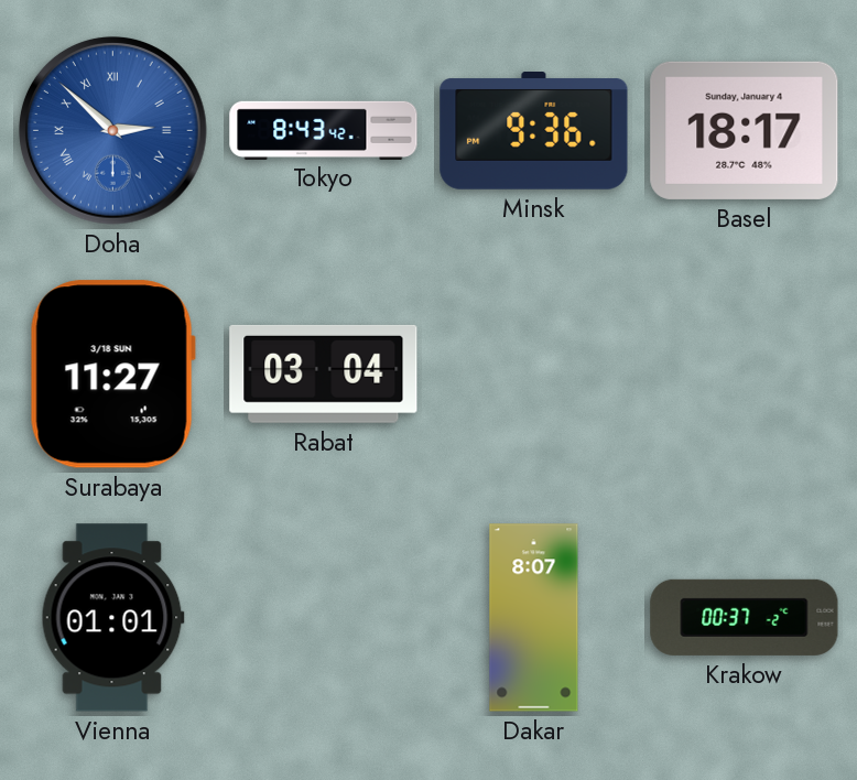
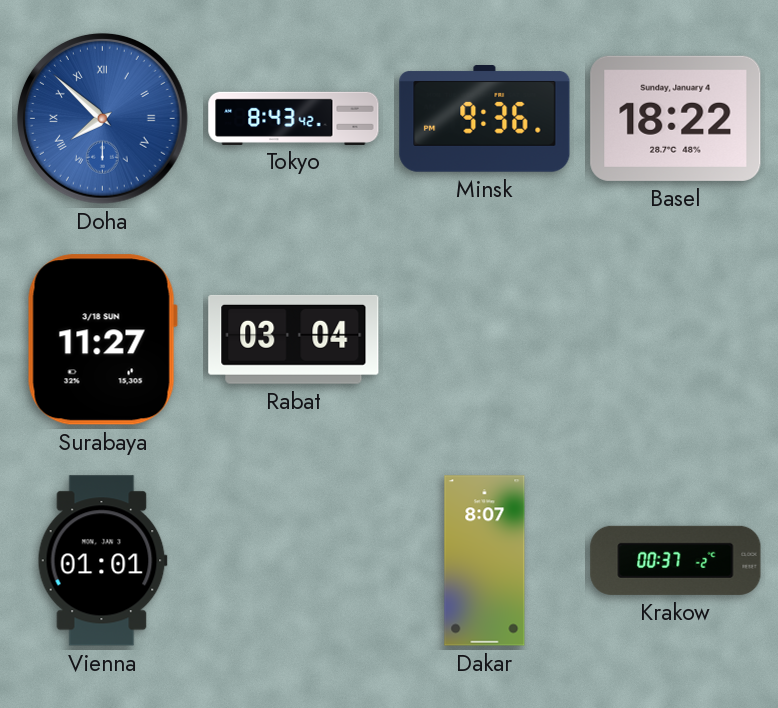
Doha: 2:52 -> 7:52
Basel: 18:17 -> 18:22
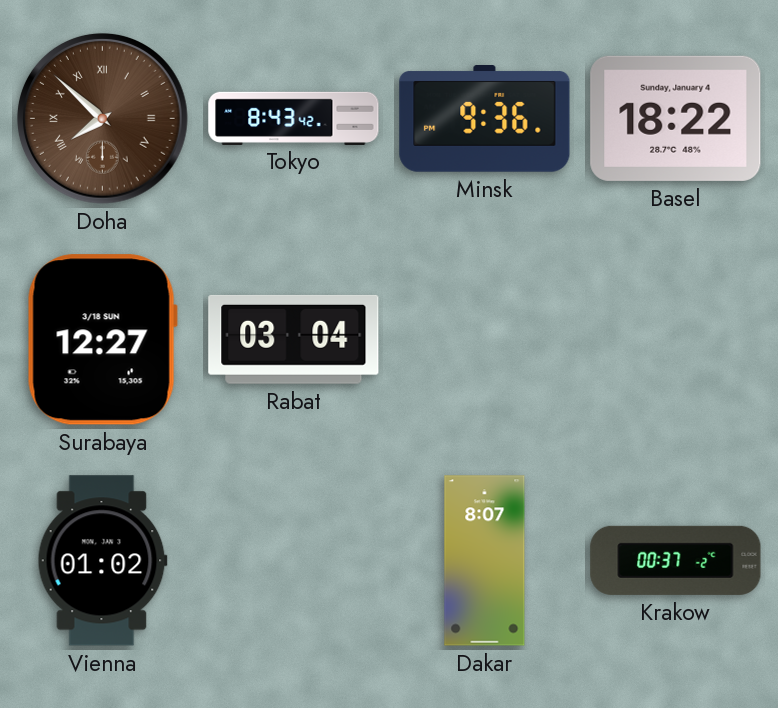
Doha dial: blue -> brown
Surabaya: 11:27 -> 12:27
Vienna: 01:01 -> 01:02
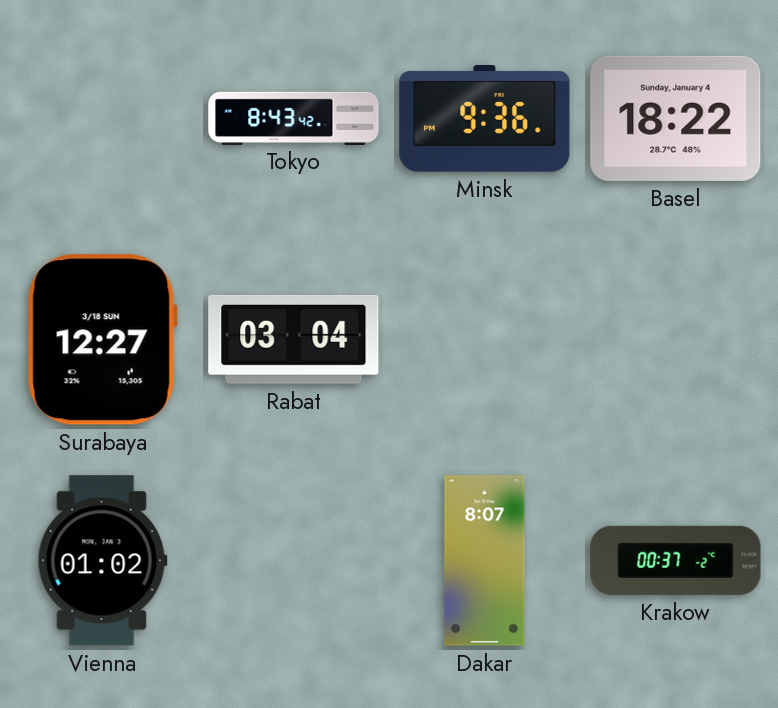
Doha: 7:52 -> none
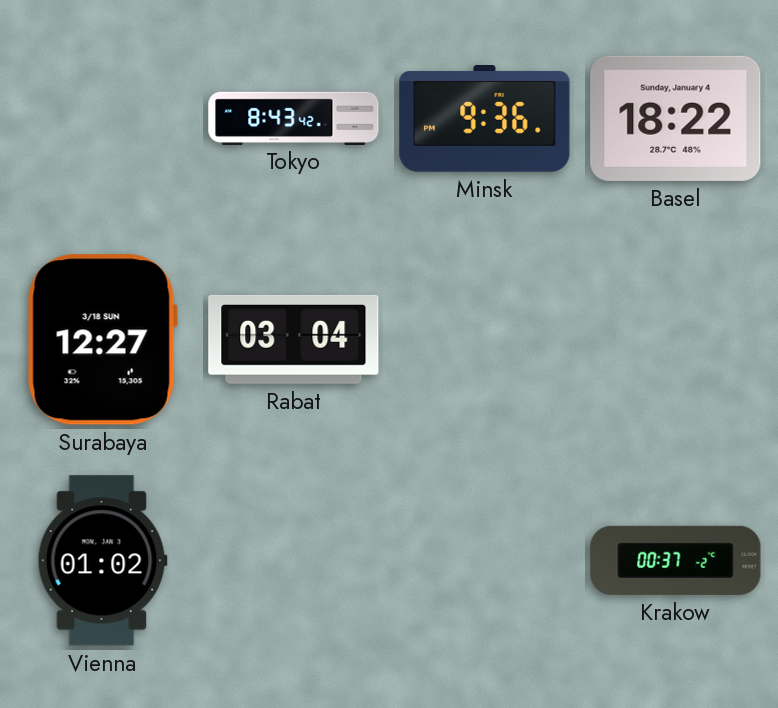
Dakar: 8:07 -> none
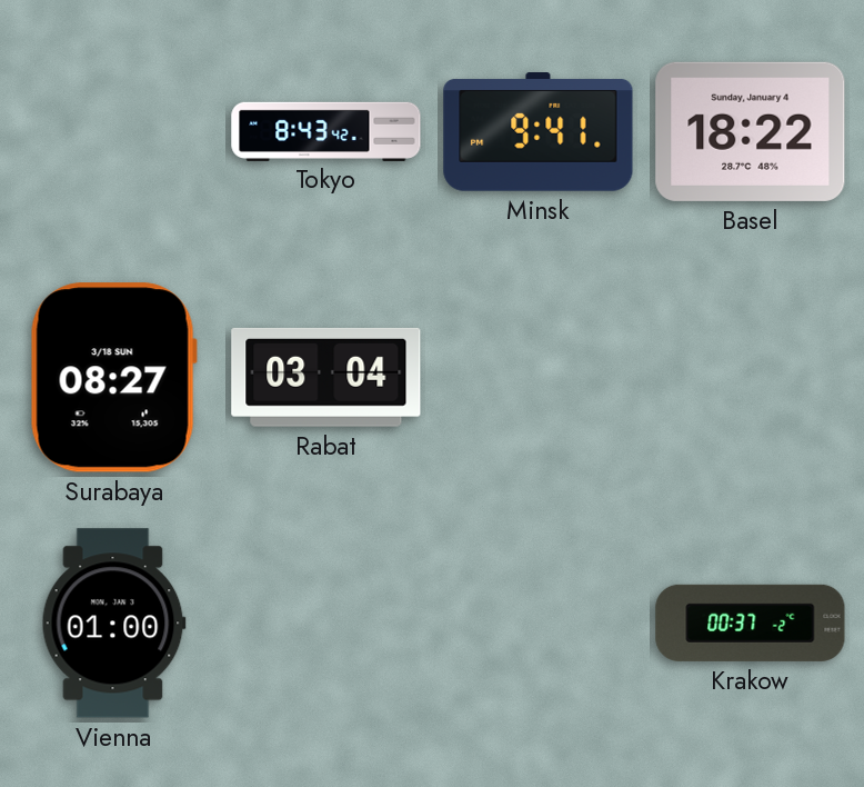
Minsk: 9:36 -> 9:41
Surabaya: 12:27 -> 08:27
Vienna: 01:02 -> 01:00
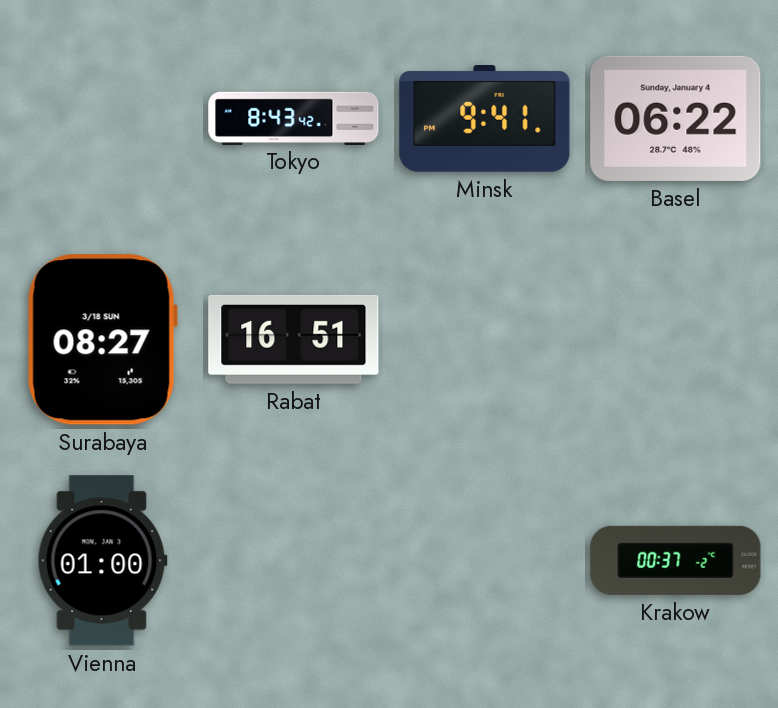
Basel: 18:22 -> 06:22
Rabat: 03:04 -> 16:51
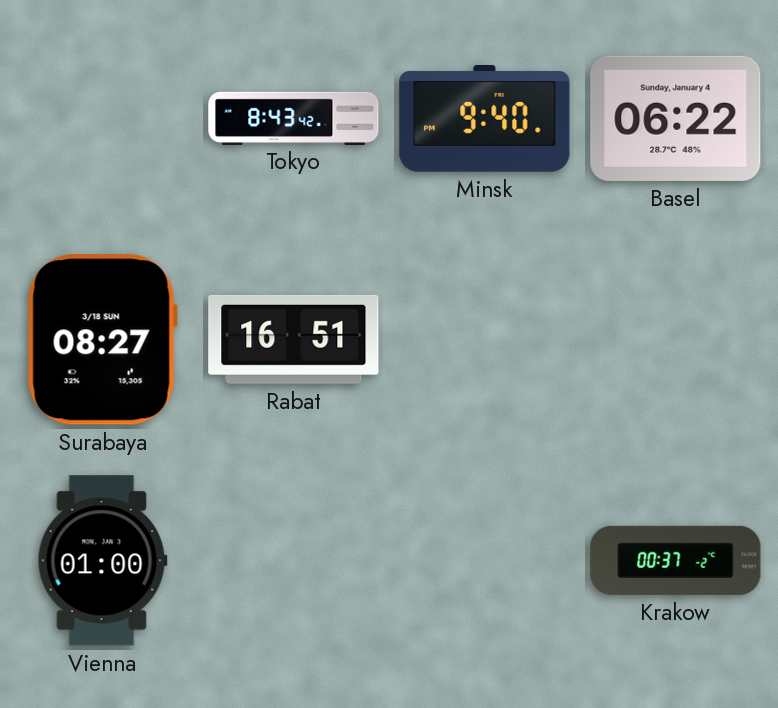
Minsk: 9:41 -> 9:40
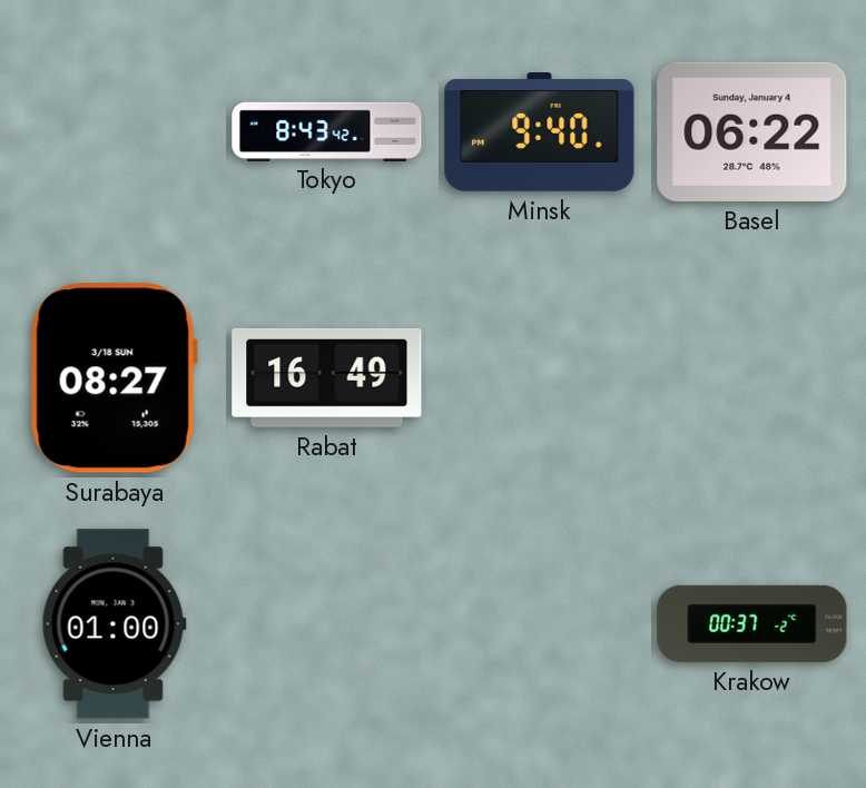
Rabat: 16:51 -> 16:49
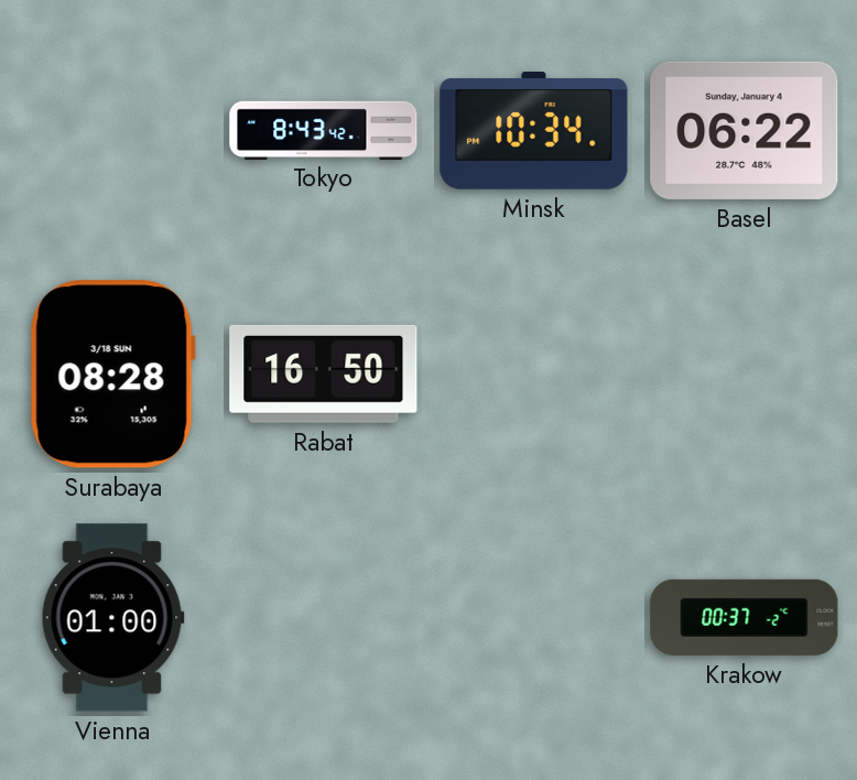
Minsk: 9:40 -> 10:34
Surabaya: 08:27 -> 08:28
Rabat: 16:49 -> 16:50
